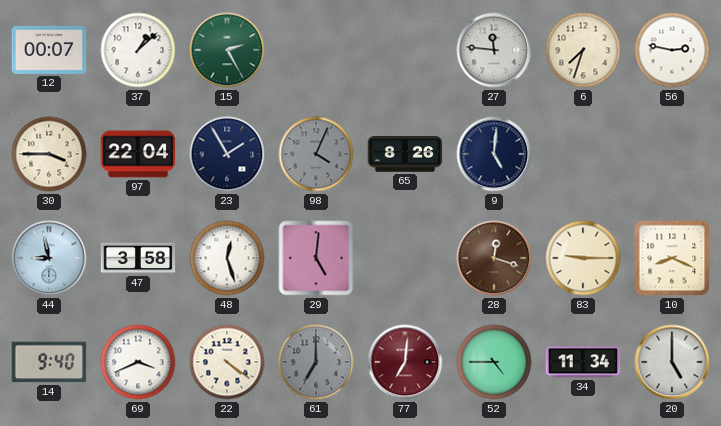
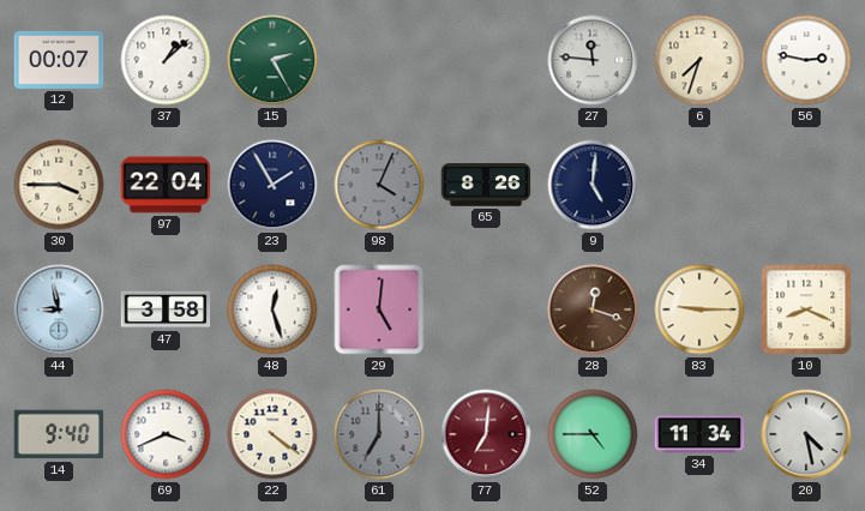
20: 5:00 -> 4:28
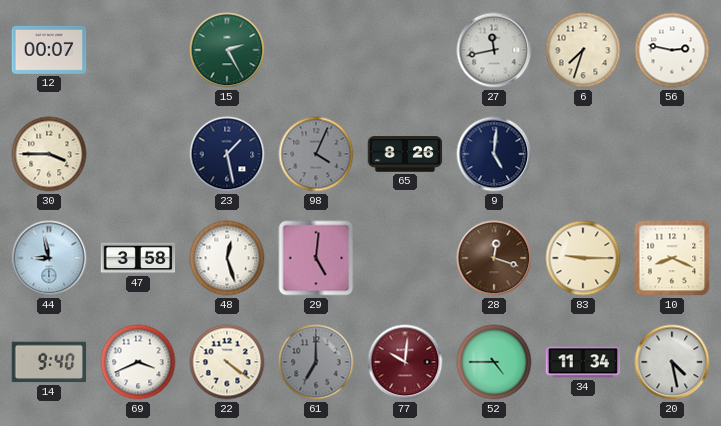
37: 1:08 -> none
27: 11:46 -> 11:43
97: 22:04 -> none
23: 1:55 -> 1:28
77: 7:01 -> 10:01
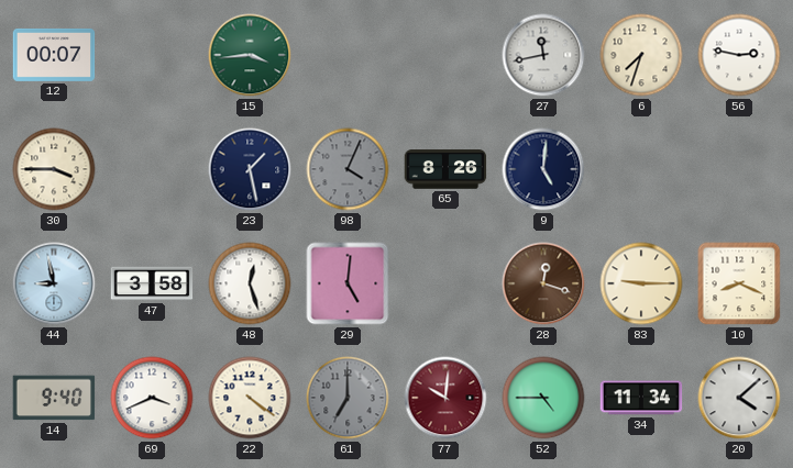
15: 2:25 -> 3:44
20: 4:28 -> 4:08
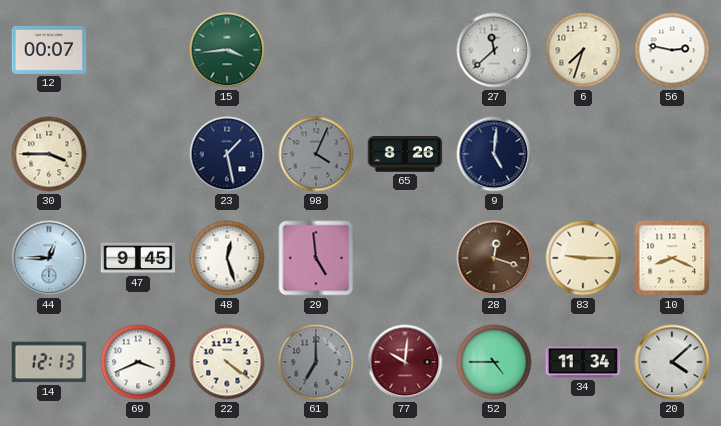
27: 11:43 -> 11:38
44: 8:58 -> 12:45
47: 3:58 -> 9:45
29: 5:01 -> 4:59
14: 9:40 -> 12:13
